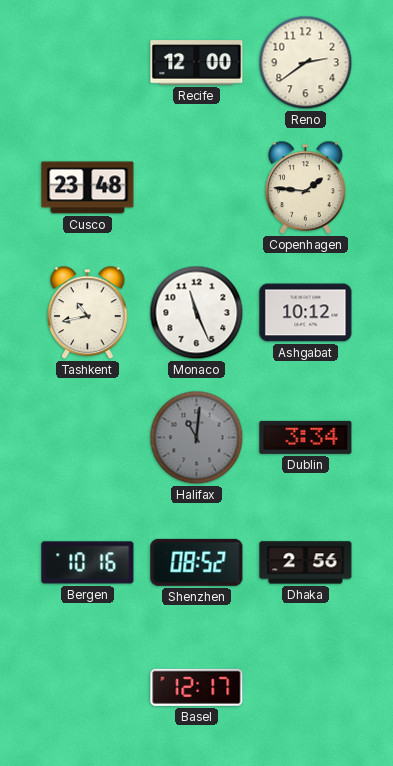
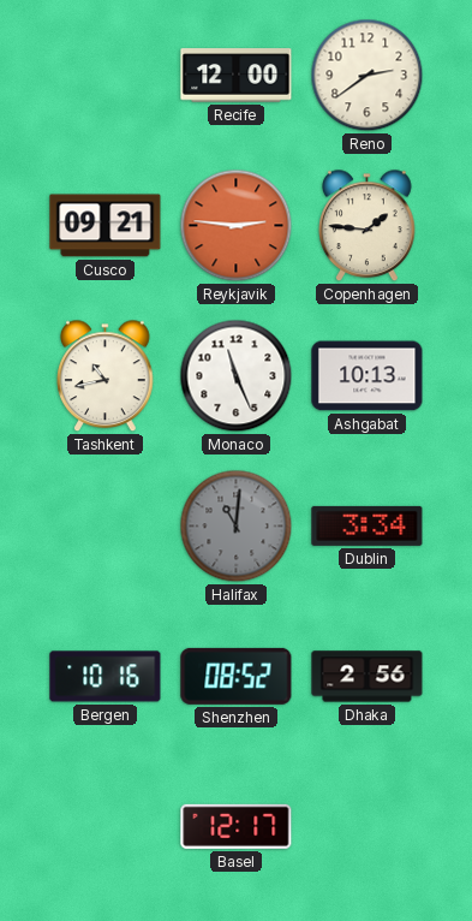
Cusco: 23:48 -> 09:21
Reykjavik: none -> 2:46
Ashgabat: 10:12 -> 10:13
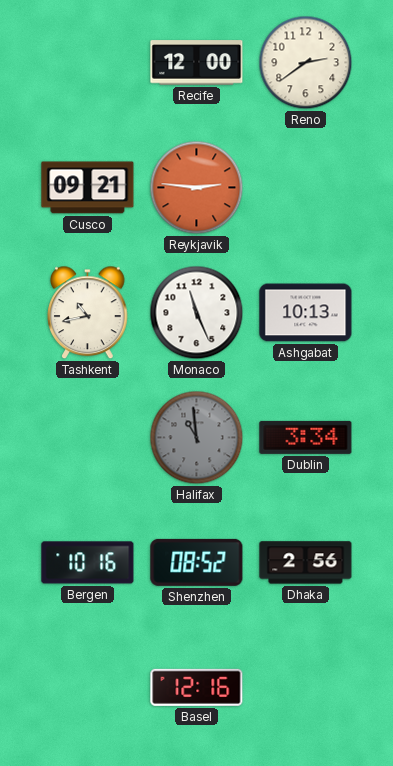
Copenhagen: 1:46 -> none
Halifax: 11:01 -> 10:59
Basel: 12:17 -> 12:16
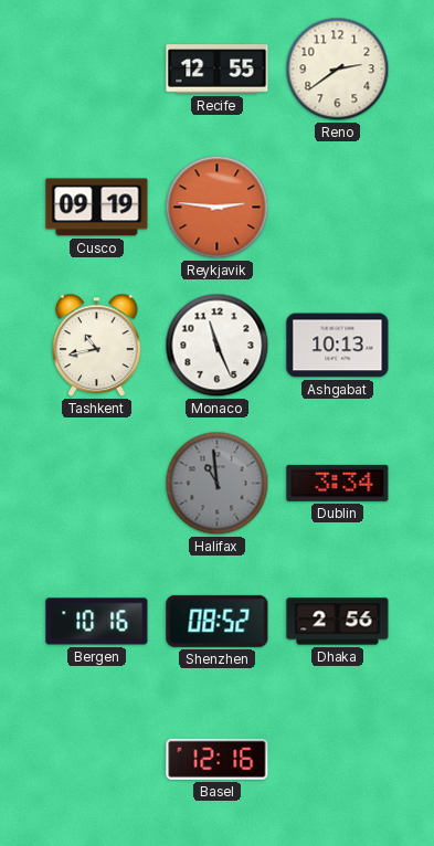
Recife: 12:00 -> 12:55
Cusco: 09:21 -> 09:19
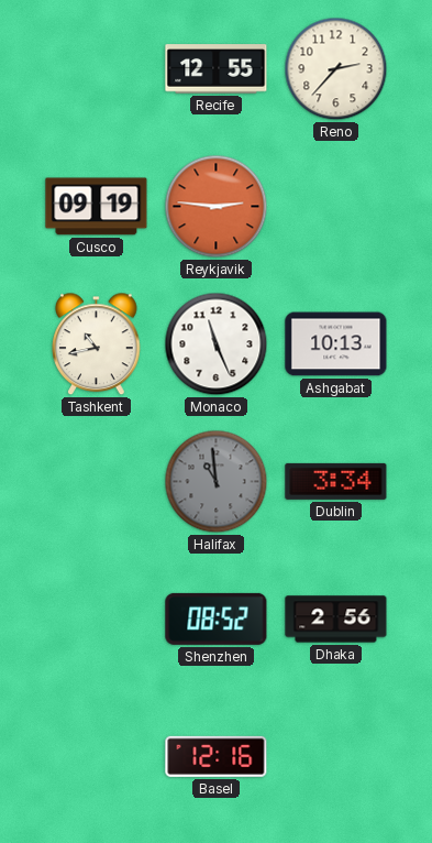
Reno: 2:39 -> 2:37
Bergen: 10:16 -> none
